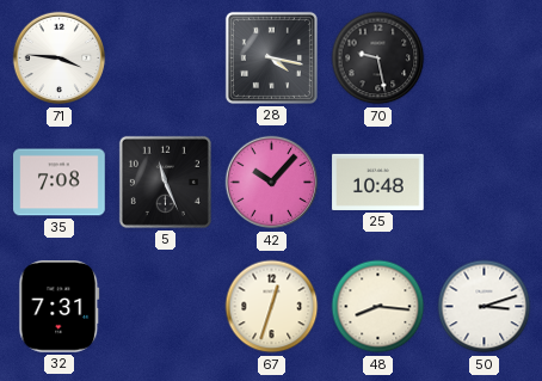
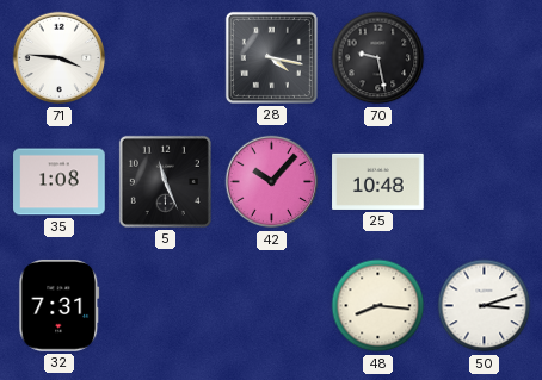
35: 7:08 -> 1:08
67: 12:33 -> none
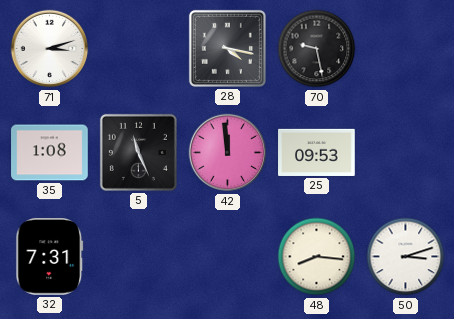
71: 3:46 -> 3:12
42: 10:07 -> 11:59
25: 10:48 -> 09:53
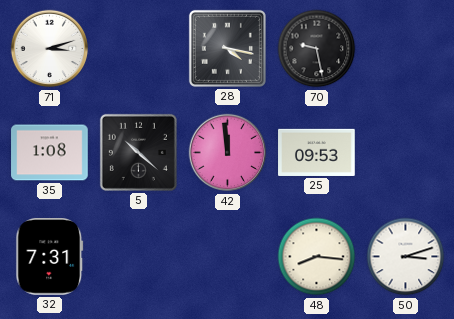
5: 11:26 -> 10:22
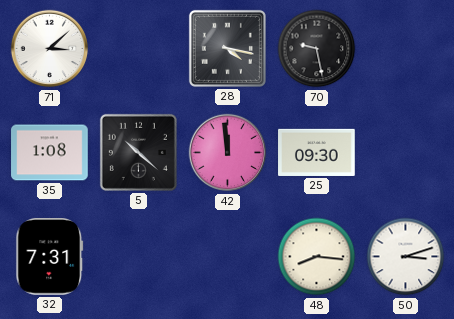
71: 3:12 -> 3:08
25: 09:53 -> 09:30
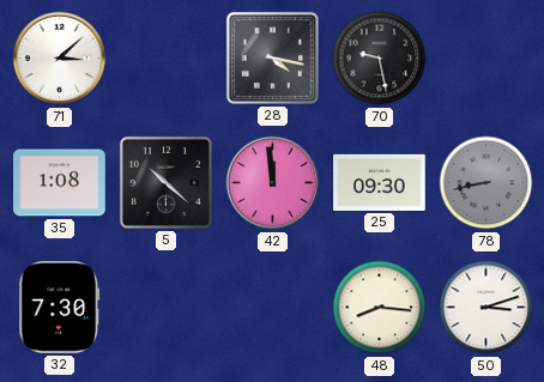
78: none -> 8:43
32: 7:31 -> 7:30
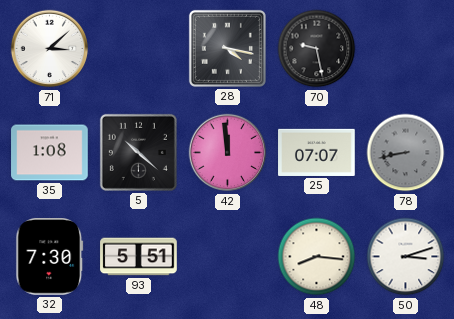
25: 09:30 -> 07:07
93: none -> 5:51
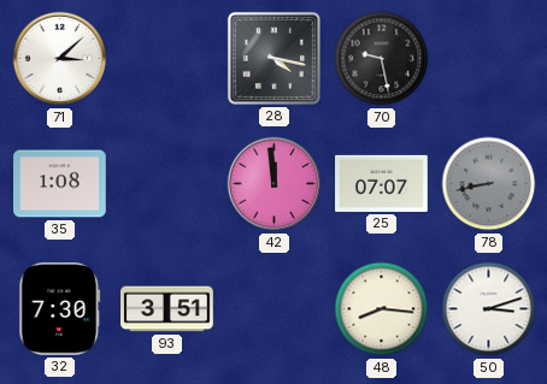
5: 10:22 -> none
93: 5:51 -> 3:51
